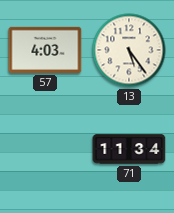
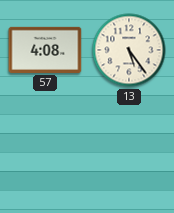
57: 4:03 -> 4:08
71: 11:34 -> none
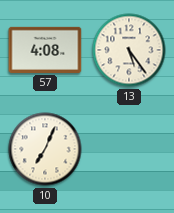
10: none -> 7:04
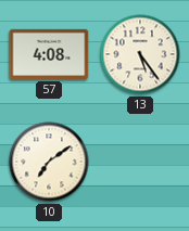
10: 7:04 -> 7:09
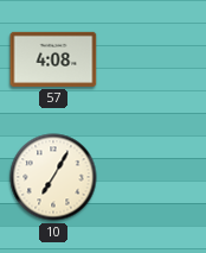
13: 5:24 -> none
10: 7:09 -> 7:05
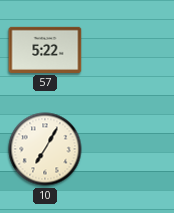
57: 4:08 -> 5:22
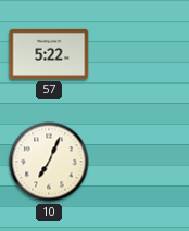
10: 7:05 -> 7:04
